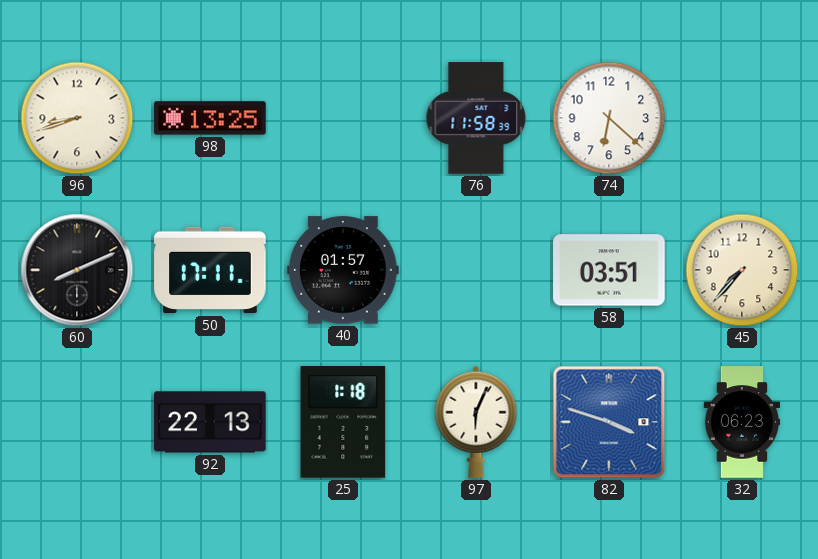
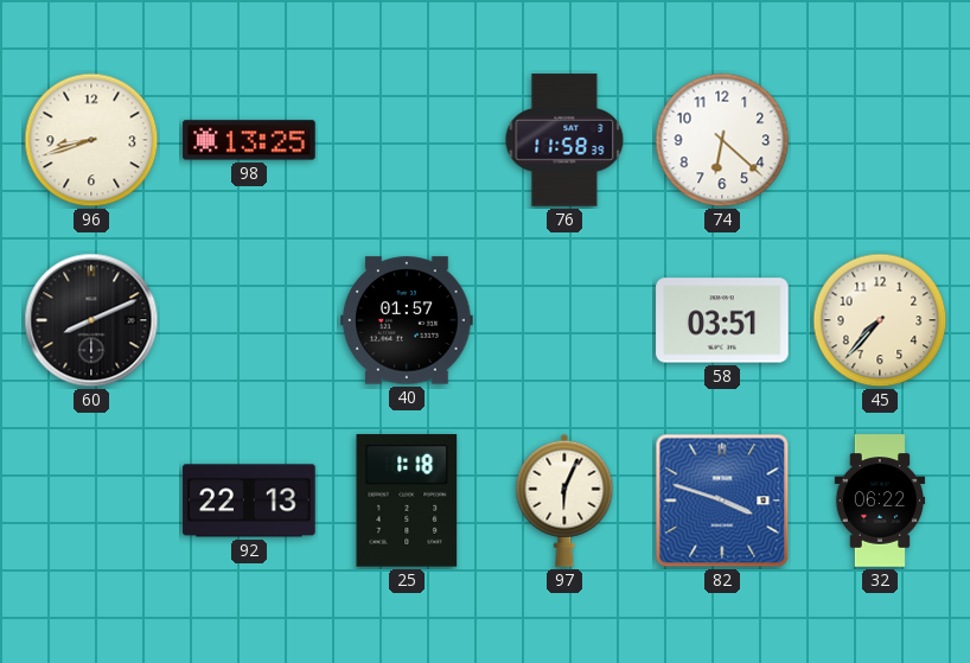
50: 17:11 -> none
32: 06:23 -> 06:22
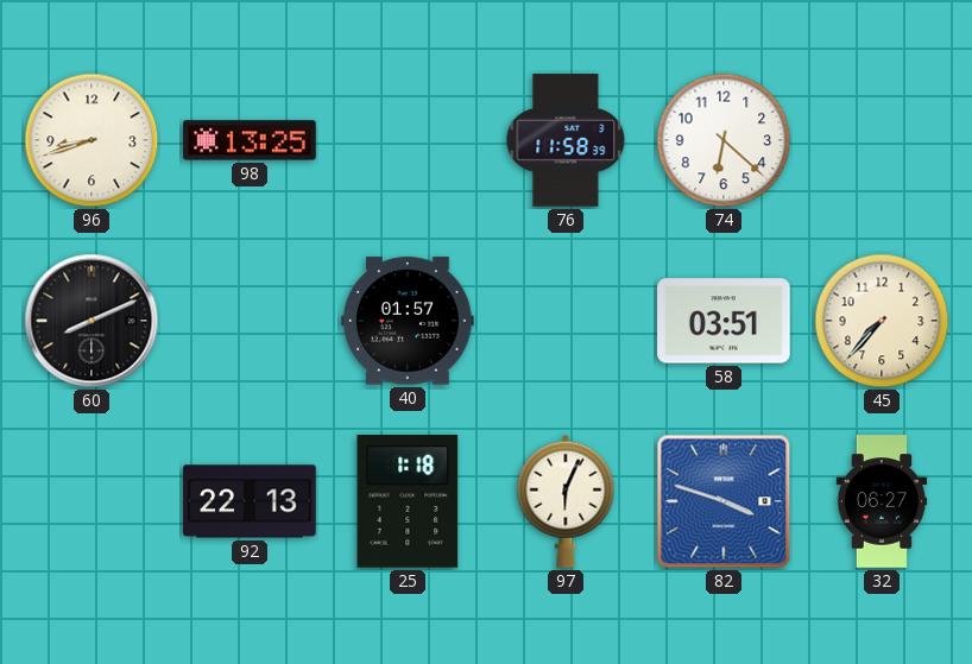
32: 06:22 -> 06:27
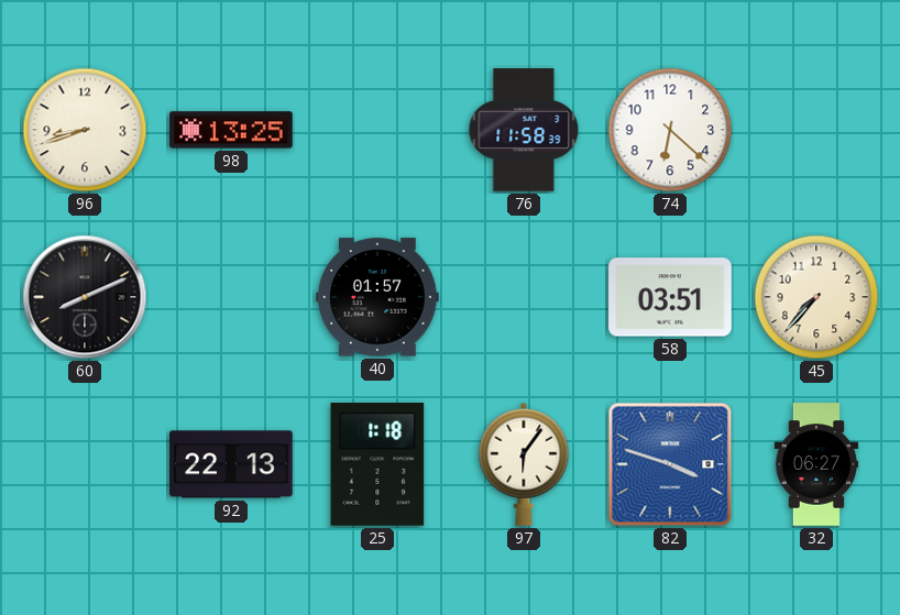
97: 6:04 -> 6:06
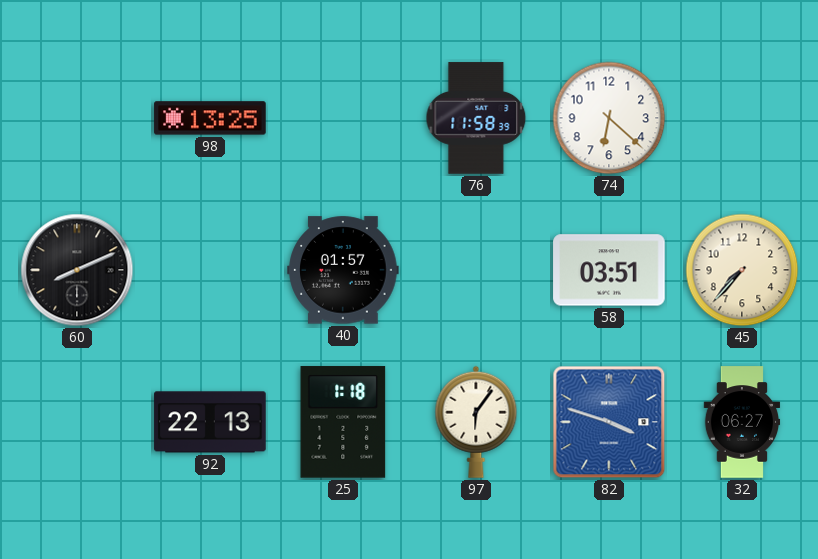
96: 8:42 -> none
